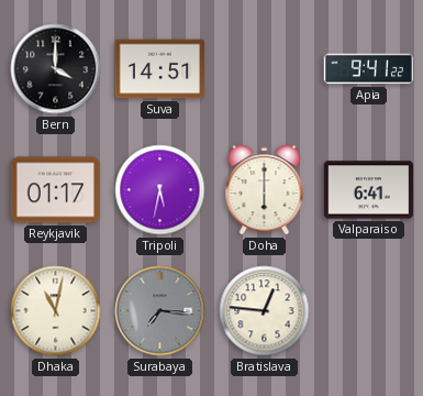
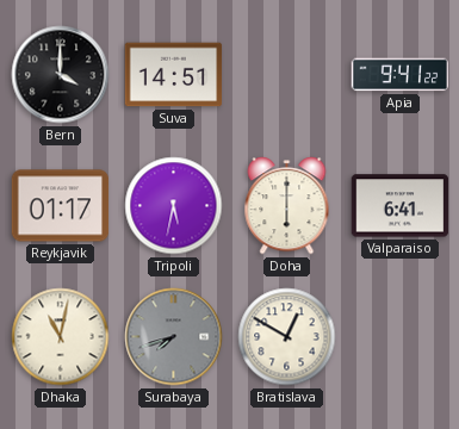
Surabaya: 7:16 -> 7:42
Bratislava: 12:46 -> 12:50
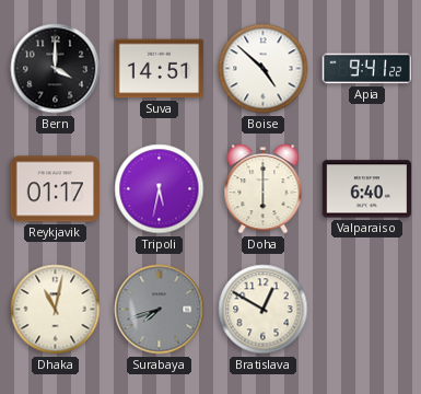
Boise: none -> 4:52
Valparaiso: 6:41 -> 6:40
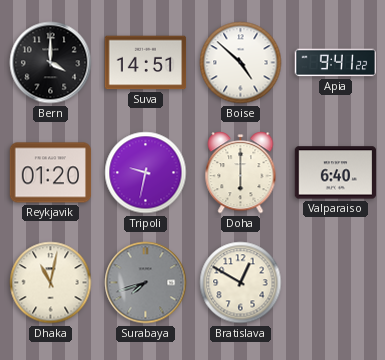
Reykjavik: 01:17 -> 01:20
Tripoli: 5:32 -> 9:32
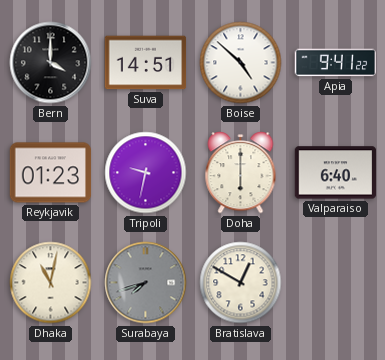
Reykjavik: 01:20 -> 01:23
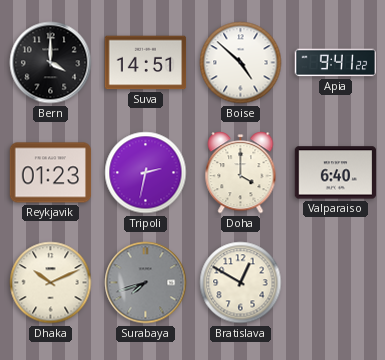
Tripoli: 9:32 -> 2:32
Doha: 6:00 -> 4:00
Dhaka: 11:02 -> 10:11
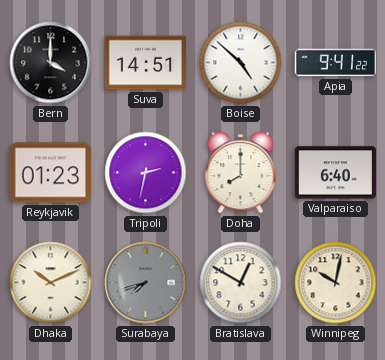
Doha: 4:00 -> 8:00
Winnipeg: none -> 10:02
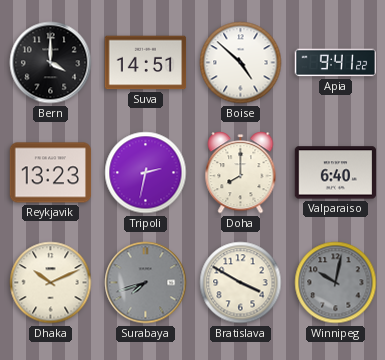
Reykjavik: 01:23 -> 13:23
Bratislava: 12:50 -> 3:50
Winnipeg dial: cream -> grey
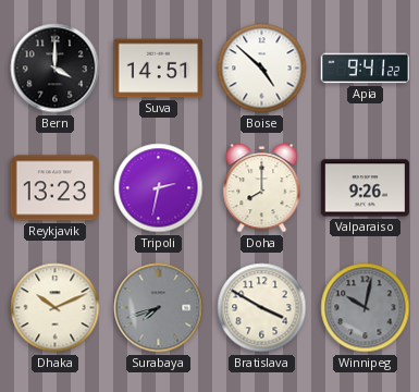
Valparaiso: 6:40 -> 9:26
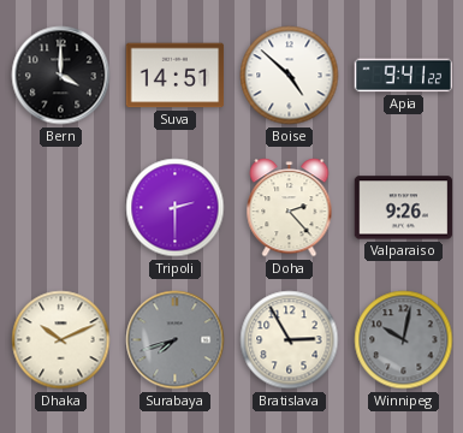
Reykjavik: 13:23 -> none
Tripoli: 2:32 -> 2:30
Doha: 8:00 -> 2:23
Bratislava: 3:50 -> 2:55
